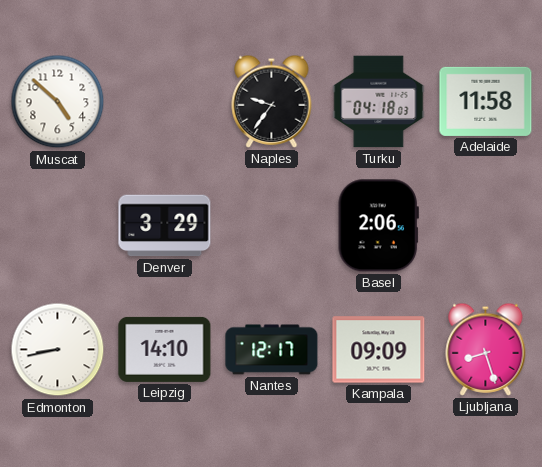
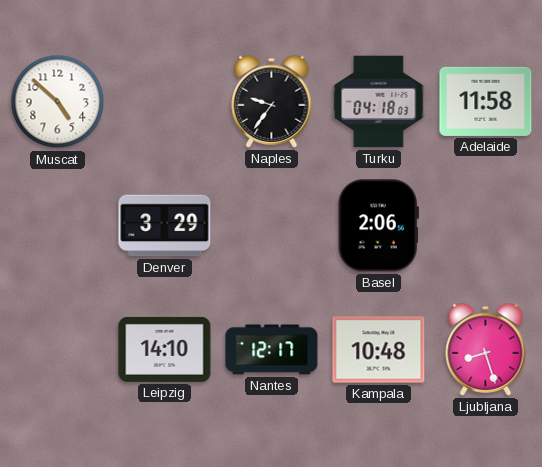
Edmonton: 8:43 -> none
Kampala: 09:09 -> 10:48
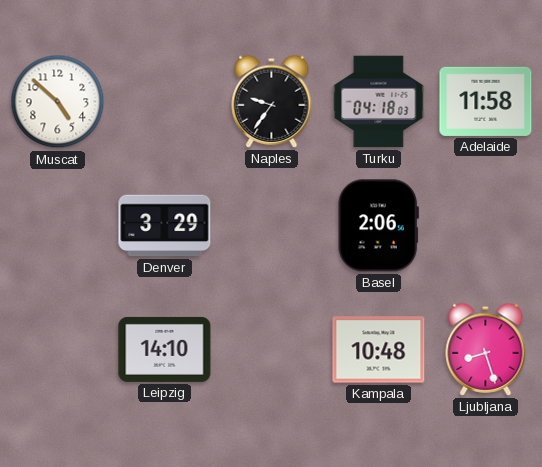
Nantes: 12:17 -> none
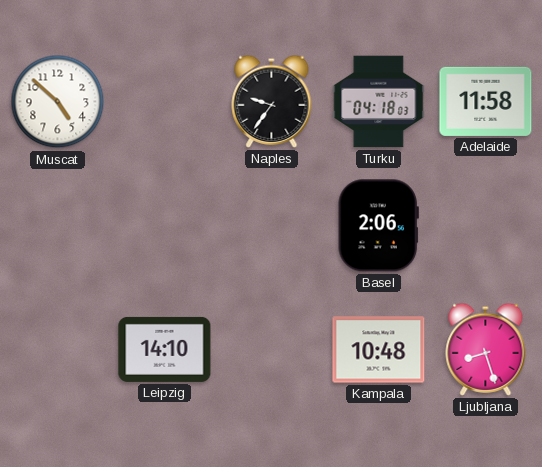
Denver: 3:29 -> none
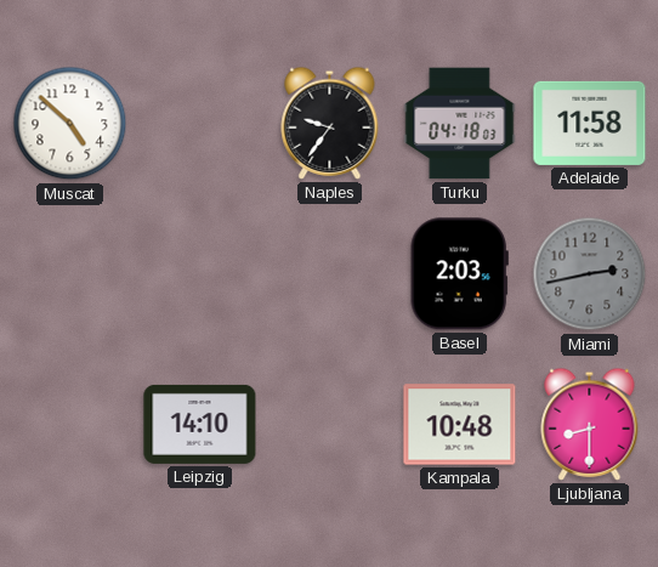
Basel: 2:06 -> 2:03
Miami: none -> 2:43
Ljubljana: 8:27 -> 8:30
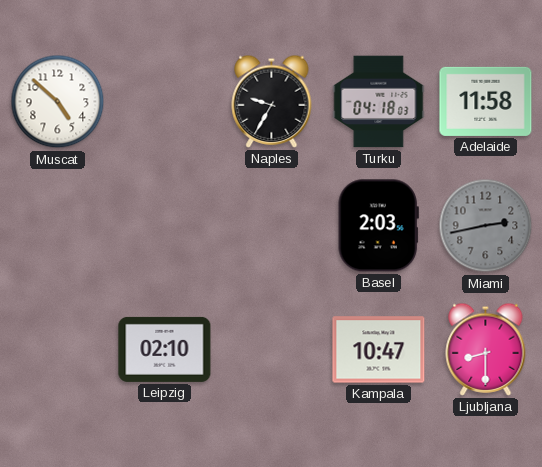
Naples: 9:36 -> 9:35
Leipzig: 14:10 -> 02:10
Kampala: 10:48 -> 10:47
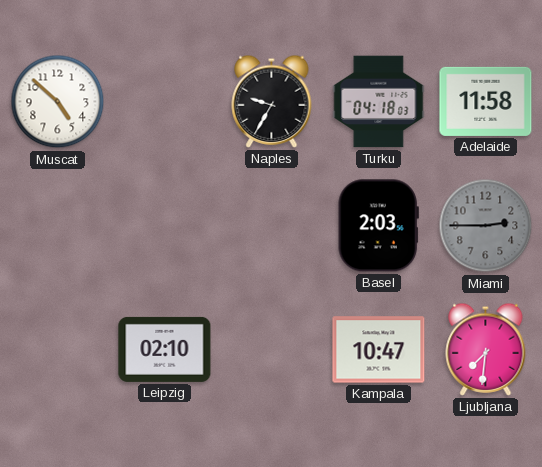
Miami: 2:43 -> 2:45
Ljubljana: 8:30 -> 7:31
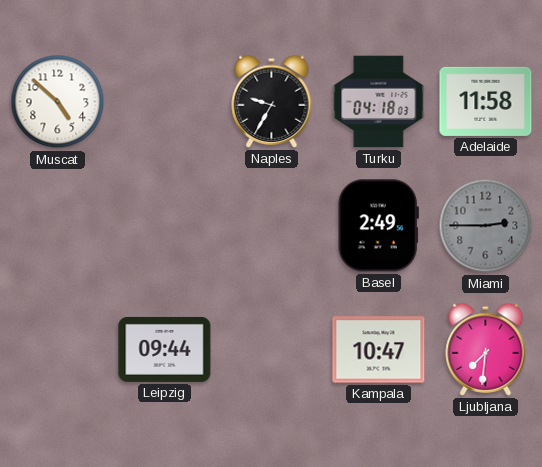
Basel: 2:03 -> 2:49
Leipzig: 02:10 -> 09:44
